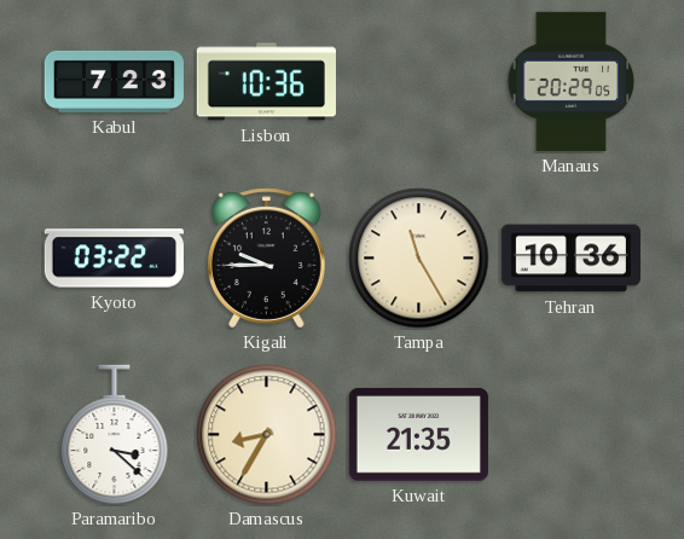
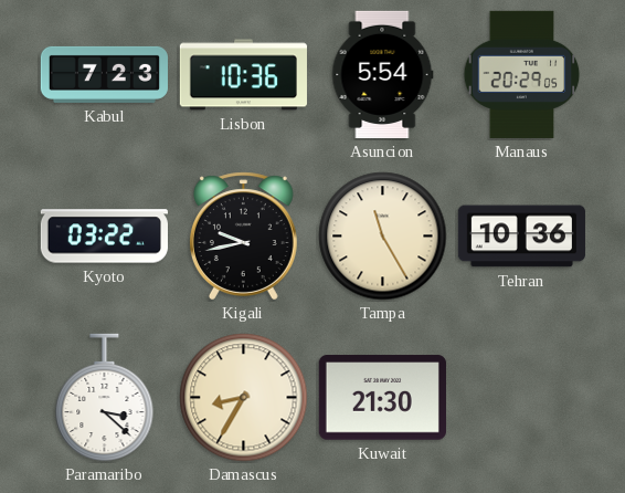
Asuncion: none -> 5:54
Kigali: 9:45 -> 9:43
Kuwait: 21:35 -> 21:30
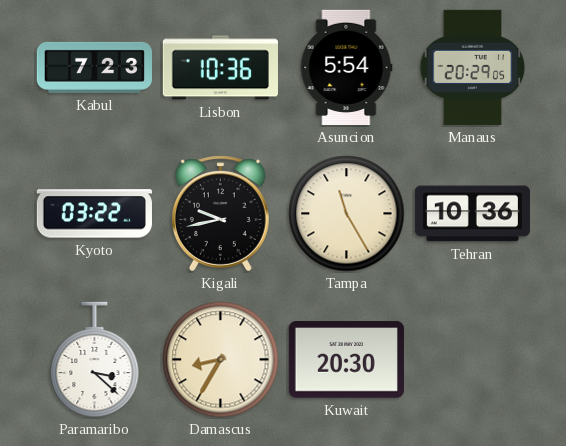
Kuwait: 21:30 -> 20:30
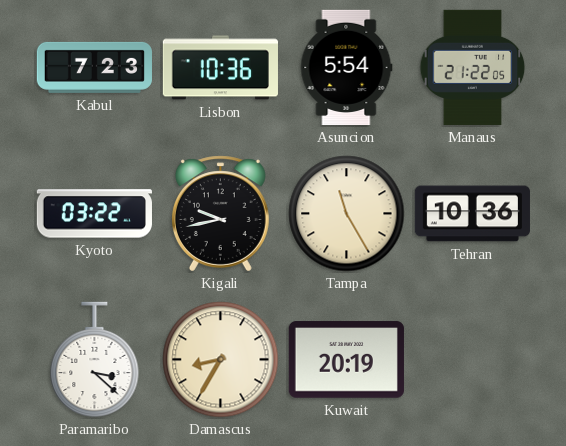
Manaus: 20:29 -> 21:22
Kuwait: 20:30 -> 20:19
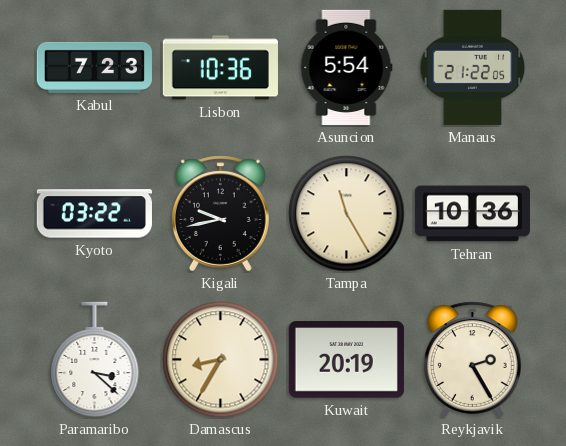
Reykjavik: none -> 2:25
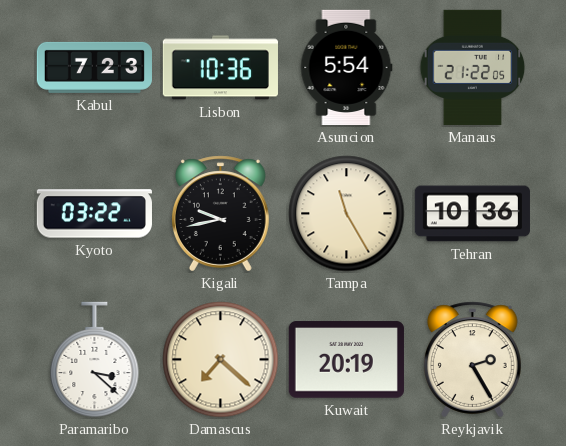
Damascus: 8:35 -> 7:22
